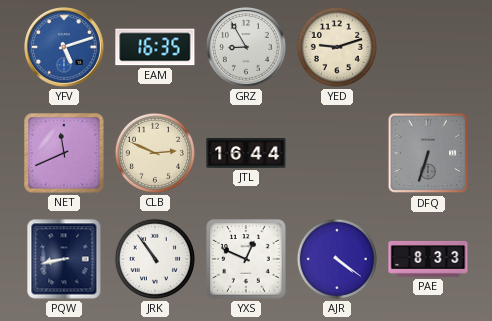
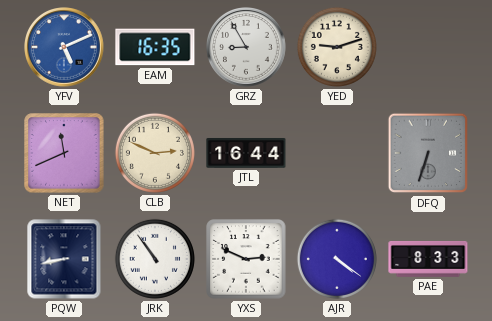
YFV: 5:12 -> 5:11
YXS: 12:49 -> 2:49
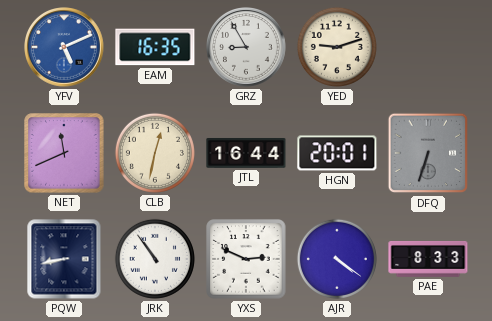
CLB: 2:49 -> 12:32
HGN: none -> 20:01
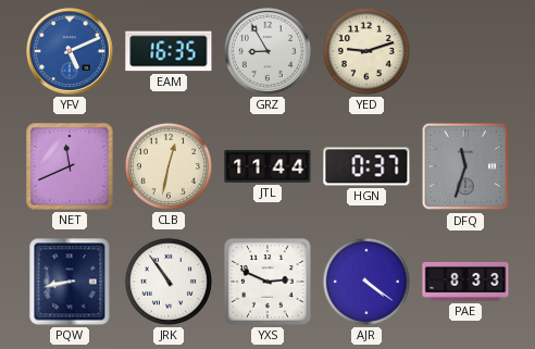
JTL: 16:44 -> 11:44
HGN: 20:01 -> 0:37
DFQ: 6:33 -> 11:33
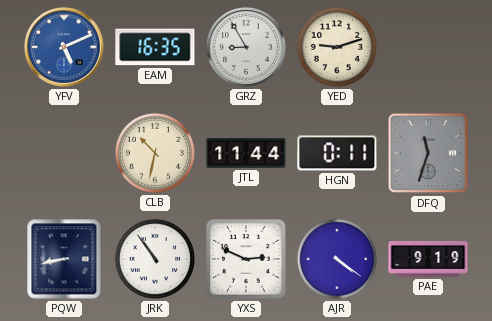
NET: 11:41 -> none
CLB: 12:32 -> 10:32
HGN: 0:37 -> 0:11
PAE: 8:33 -> 9:19
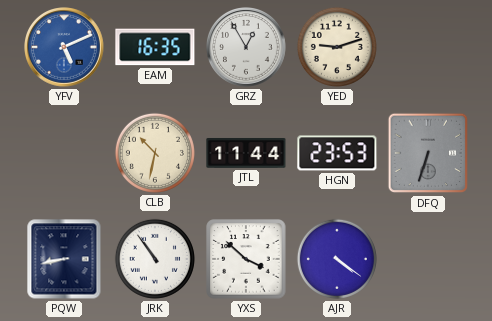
GRZ: 8:55 -> 12:55
HGN: 0:11 -> 23:53
DFQ: 11:33 -> 6:33
YXS: 2:49 -> 3:52
PAE: 9:19 -> none
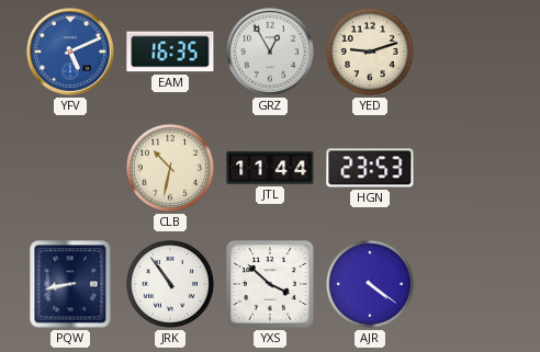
DFQ: 6:33 -> none
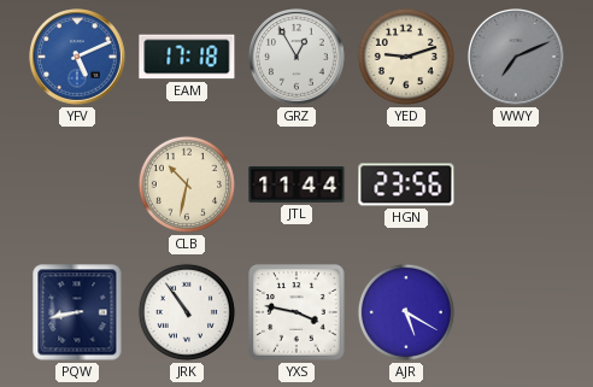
EAM: 16:35 -> 17:18
WWY: none -> 7:11
HGN: 23:53 -> 23:56
YXS: 3:52 -> 3:47
AJR: 4:21 -> 5:20
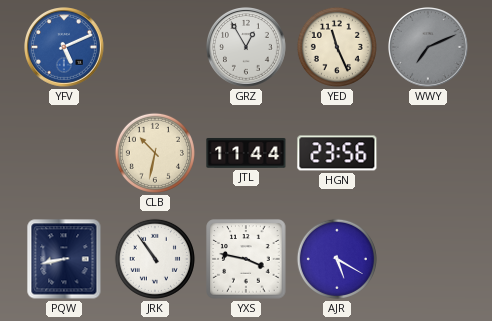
EAM: 17:18 -> none
YED: 9:12 -> 11:26
